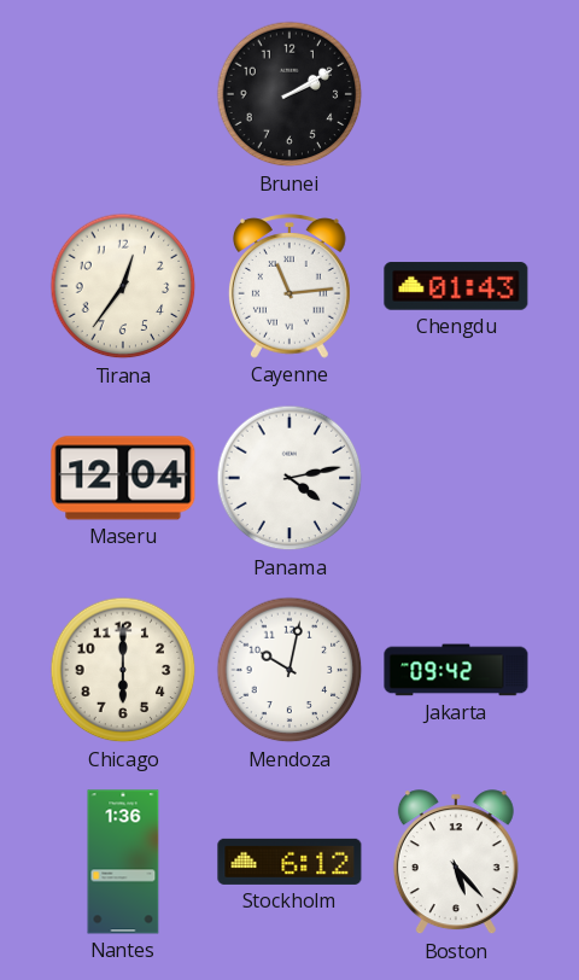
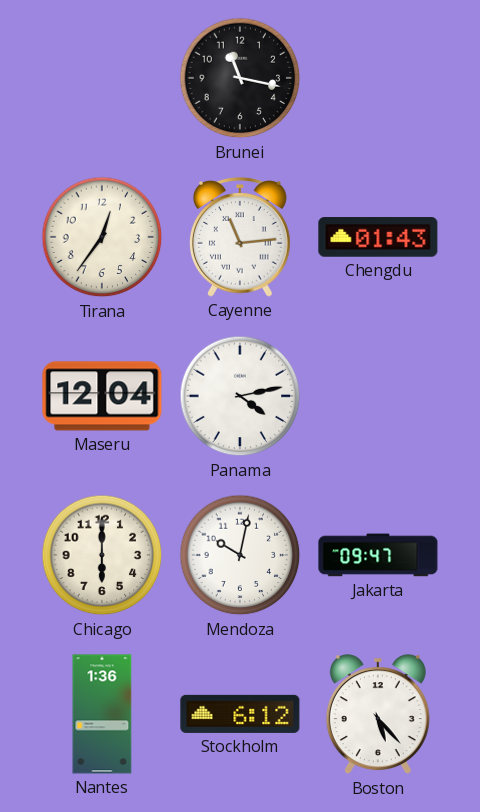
Brunei: 2:10 -> 11:17
Jakarta: 09:42 -> 09:47
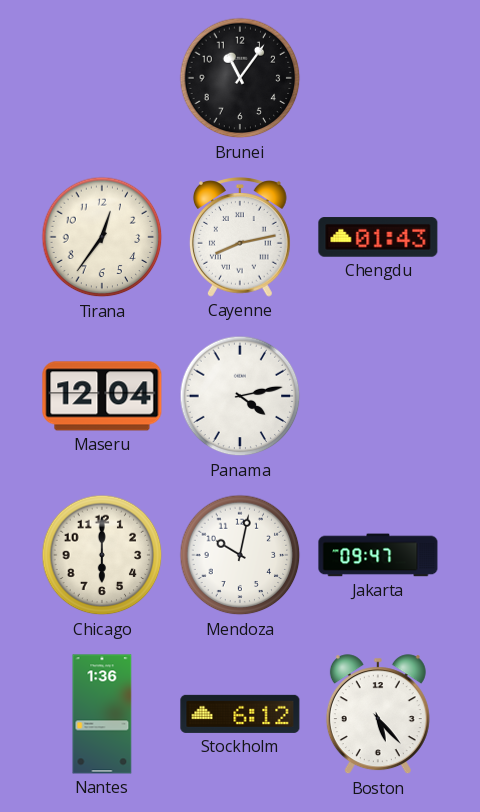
Brunei: 11:17 -> 11:06
Cayenne: 11:14 -> 8:13
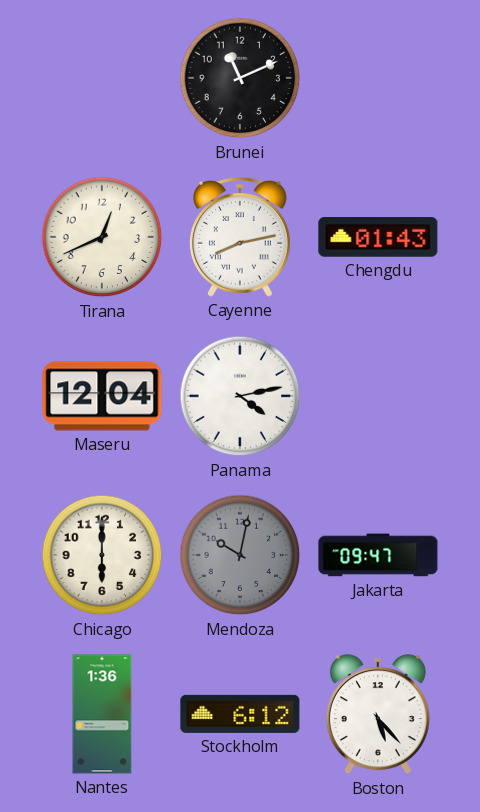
Brunei: 11:06 -> 11:11
Tirana: 12:36 -> 12:41
Mendoza dial: white -> grey
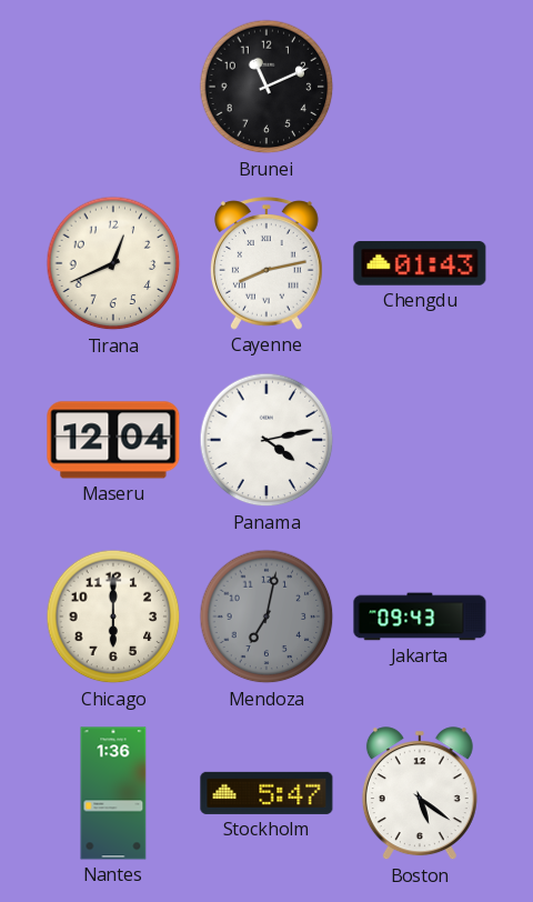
Mendoza: 10:02 -> 7:02
Jakarta: 09:47 -> 09:43
Stockholm: 6:12 -> 5:47
Boston: 5:23 -> 5:21
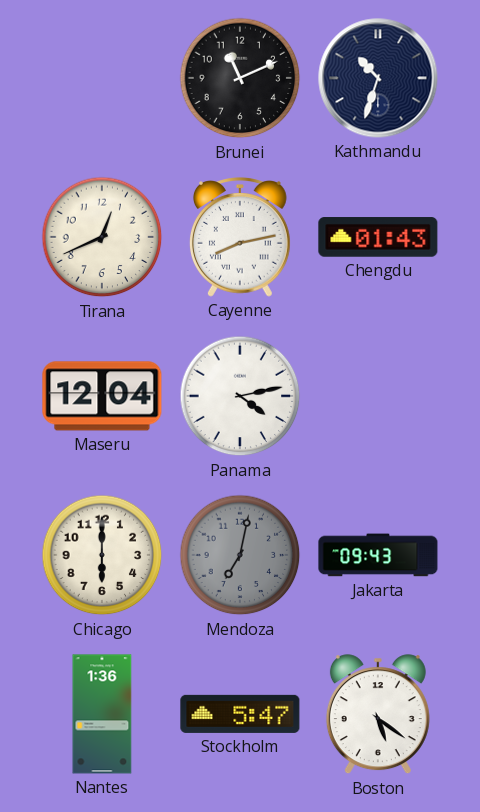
Kathmandu: none -> 10:33
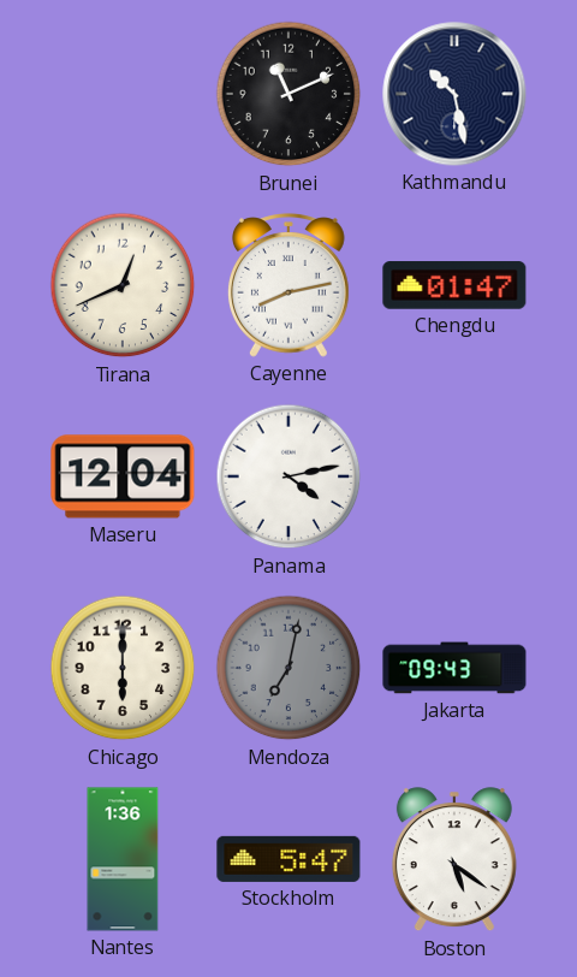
Kathmandu: 10:33 -> 10:28
Chengdu: 01:43 -> 01:47
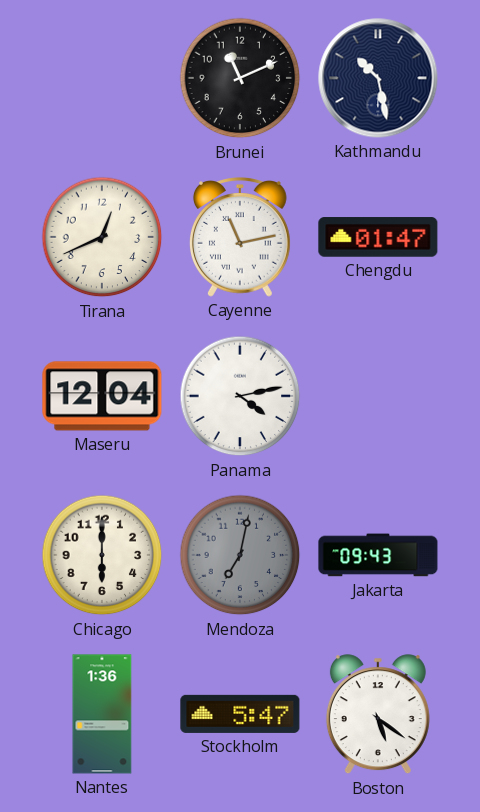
Cayenne: 8:13 -> 11:13
